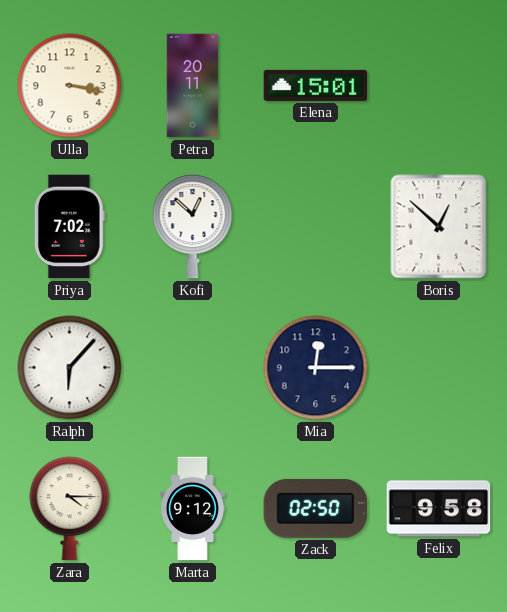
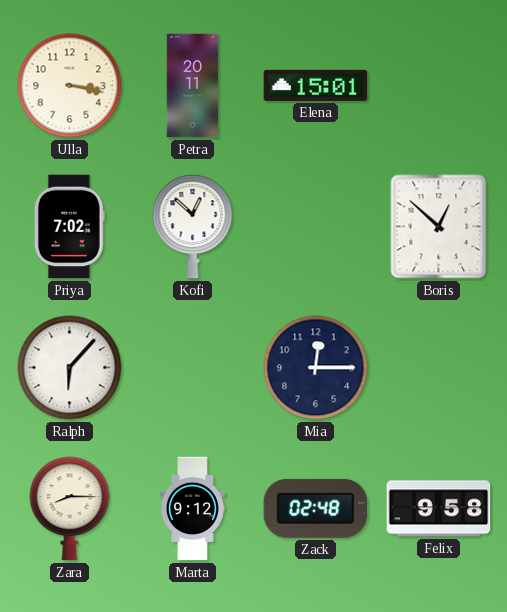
Zara: 4:15 -> 8:15
Zack: 02:50 -> 02:48
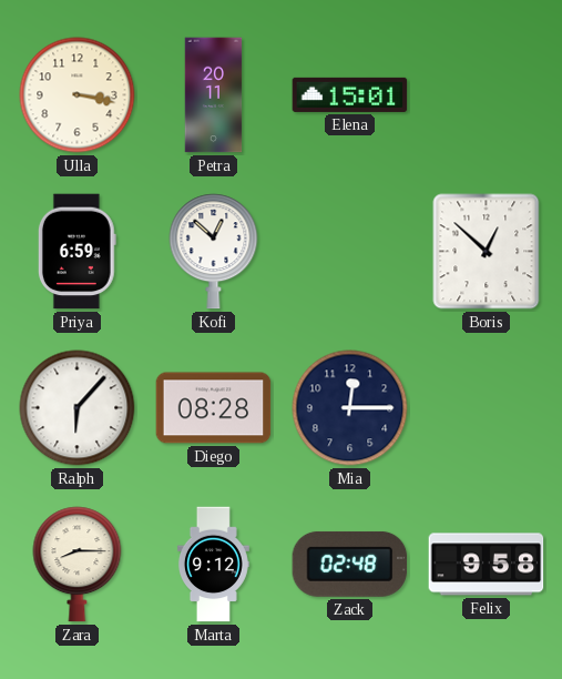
Priya: 7:02 -> 6:59
Diego: none -> 08:28
